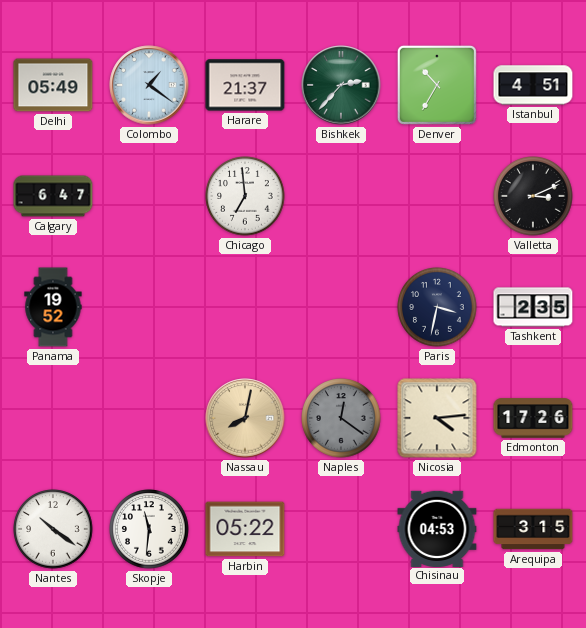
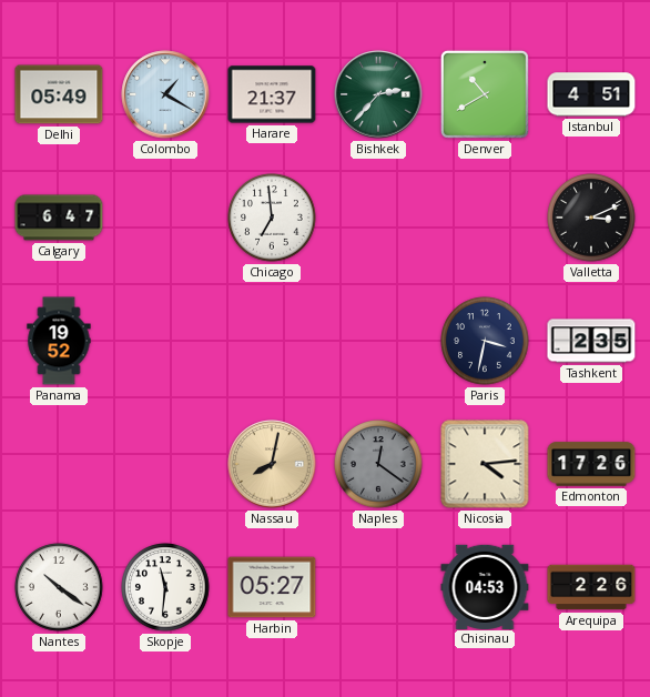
Colombo: 1:21 -> 1:20
Denver: 10:35 -> 10:40
Harbin: 05:22 -> 05:27
Arequipa: 3:15 -> 2:26
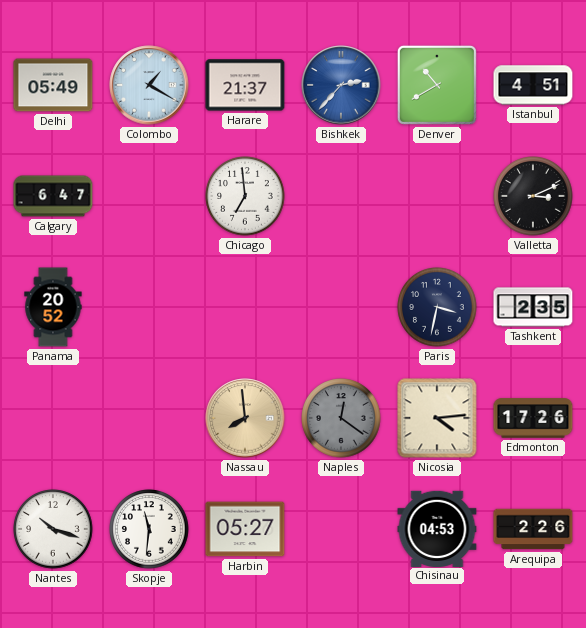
Bishkek dial: green -> blue
Panama: 19:52 -> 20:52
Nassau: 8:02 -> 7:59
Nantes: 10:21 -> 10:18
